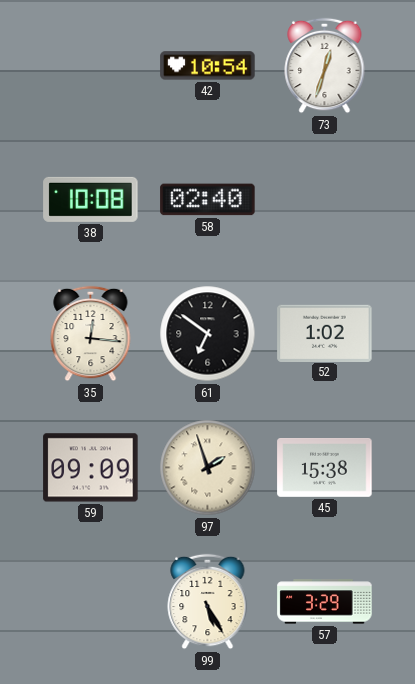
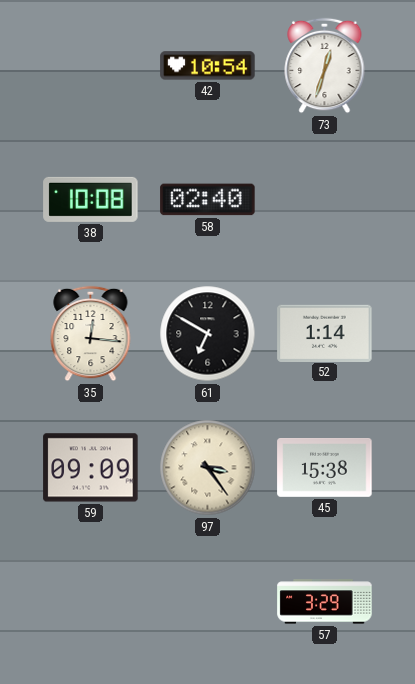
61: 6:51 -> 6:50
52: 1:02 -> 1:14
97: 1:57 -> 3:24
99: 5:25 -> none
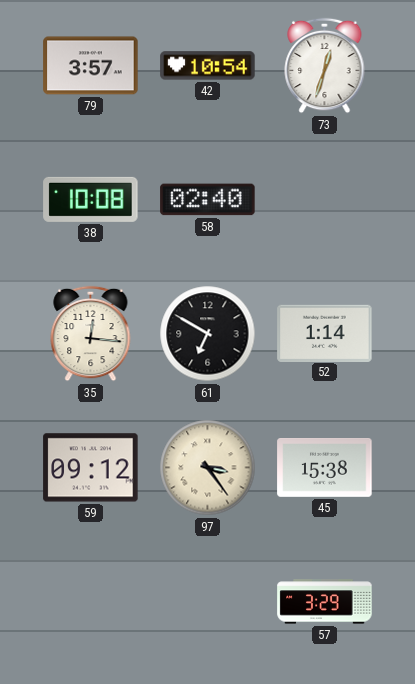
79: none -> 3:57
59: 09:09 -> 09:12
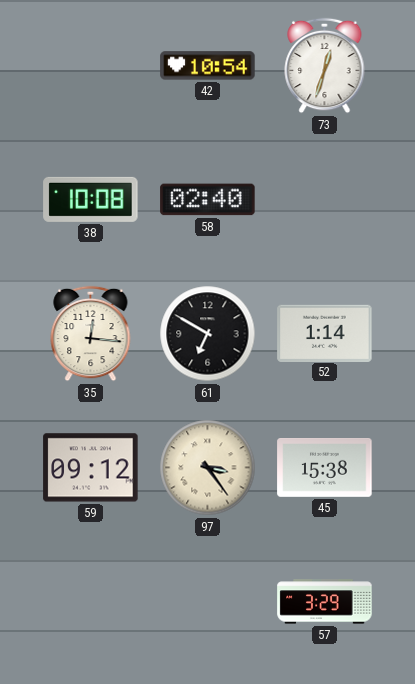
79: 3:57 -> none
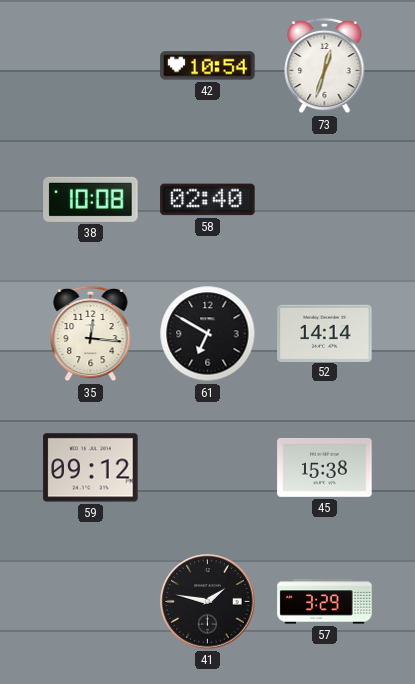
52: 1:14 -> 14:14
97: 3:24 -> none
41: none -> 1:47
